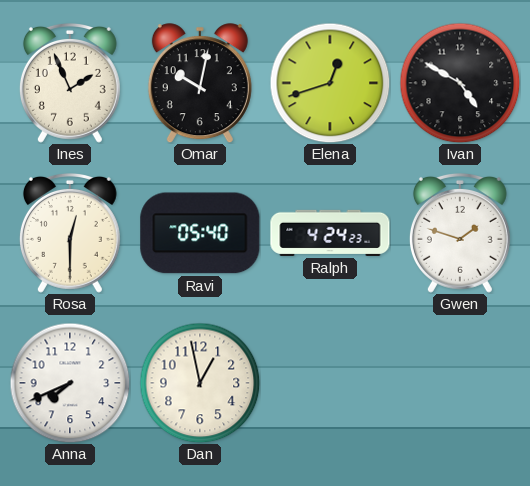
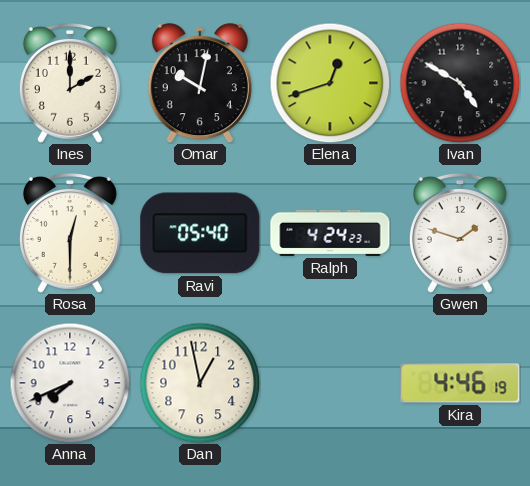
Ines: 1:56 -> 2:00
Kira: none -> 4:46
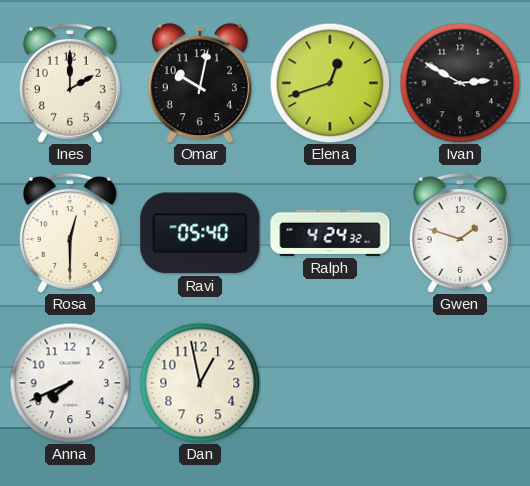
Ivan: 4:50 -> 2:50
Ralph: 4:24:23 -> 4:24:32
Kira: 4:46 -> none
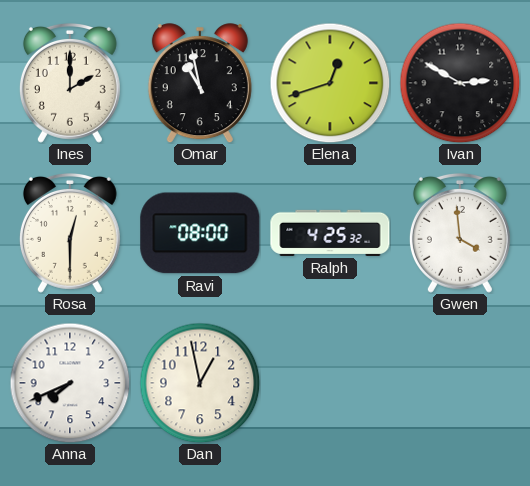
Omar: 10:02 -> 10:58
Ravi: 05:40 -> 08:00
Ralph: 4:24 -> 4:25
Gwen: 1:48 -> 3:59
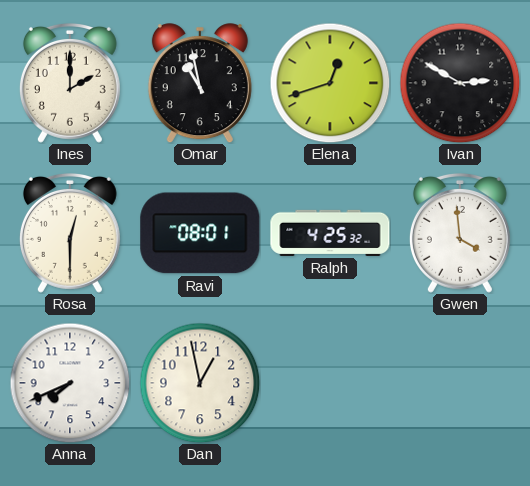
Ravi: 08:00 -> 08:01
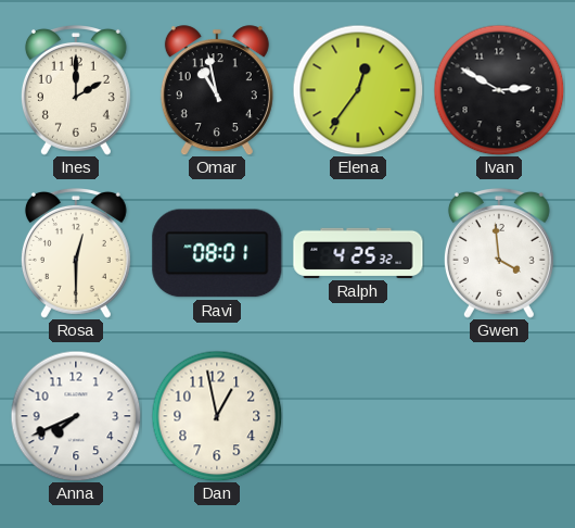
Elena: 12:42 -> 12:36
